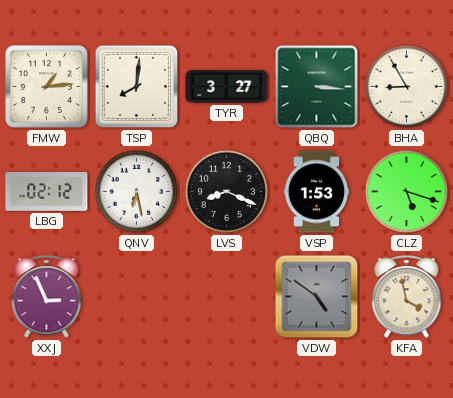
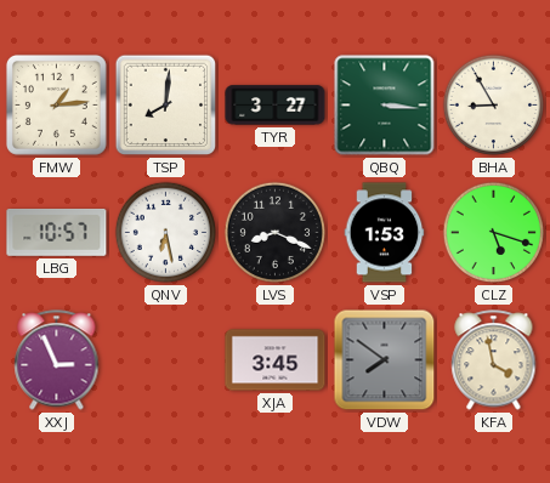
LBG: 02:12 -> 10:57
XJA: none -> 3:45
VDW: 4:51 -> 7:51
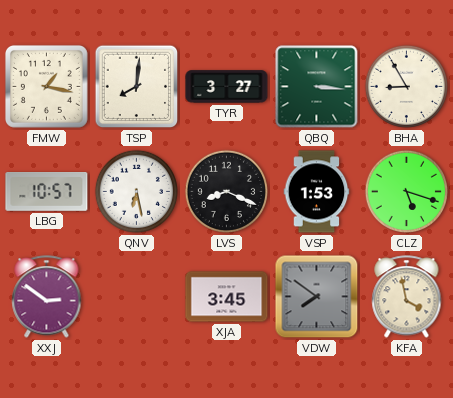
FMW: 1:14 -> 1:17
XXJ: 2:56 -> 2:51
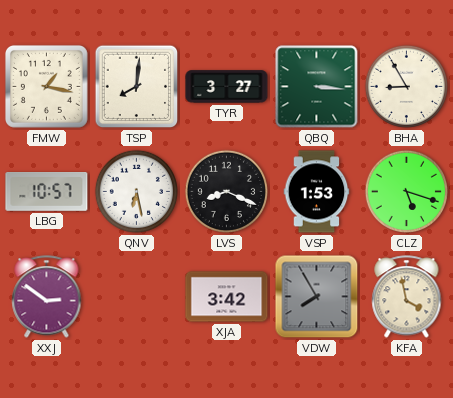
XJA: 3:45 -> 3:42
VDW: 7:51 -> 7:55
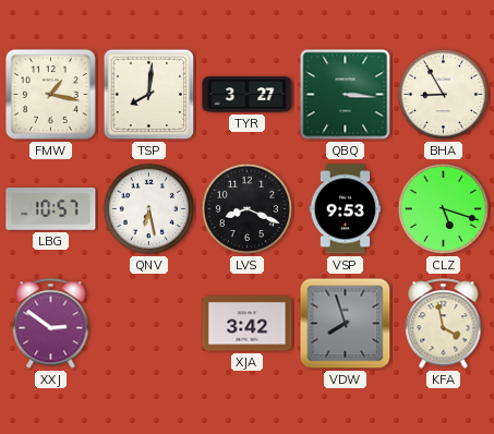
VSP: 1:53 -> 9:53
VDW: 7:55 -> 7:57
